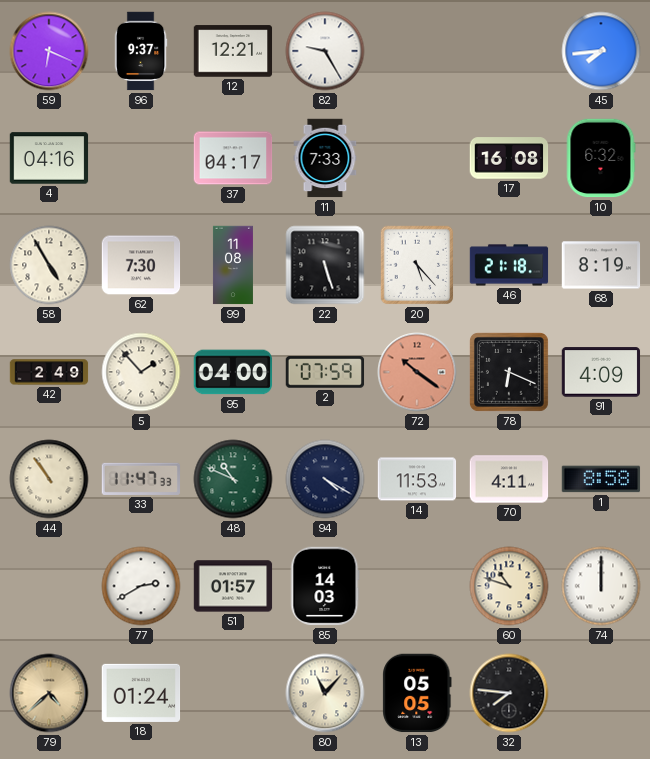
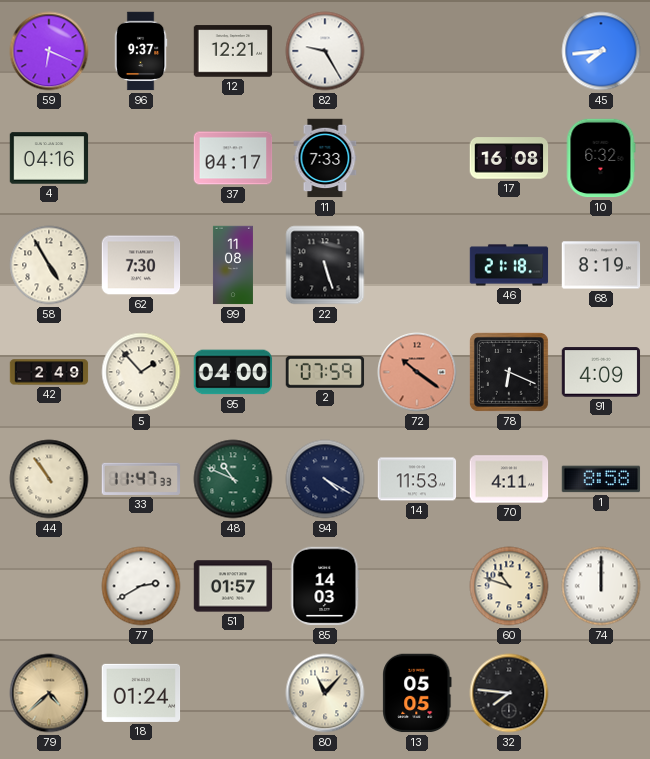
20: 5:23 -> none
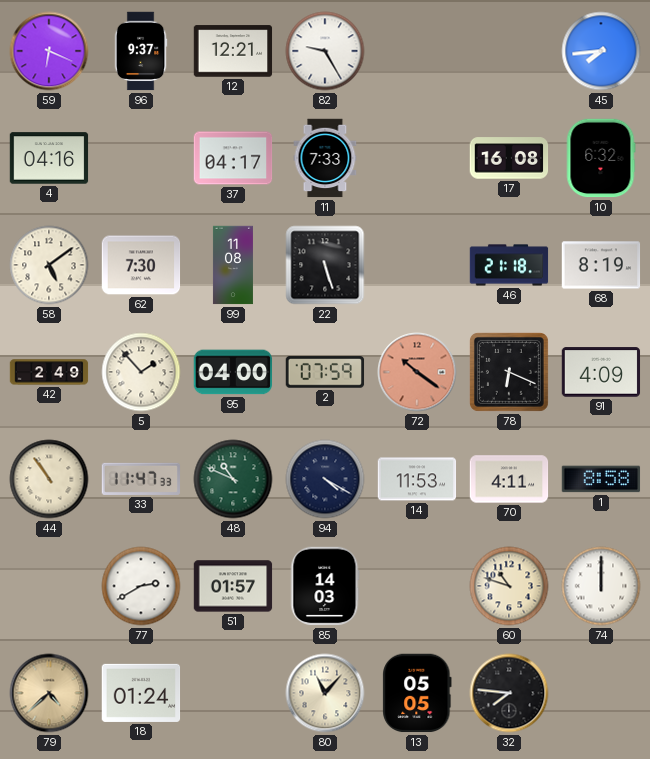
58: 4:55 -> 5:09
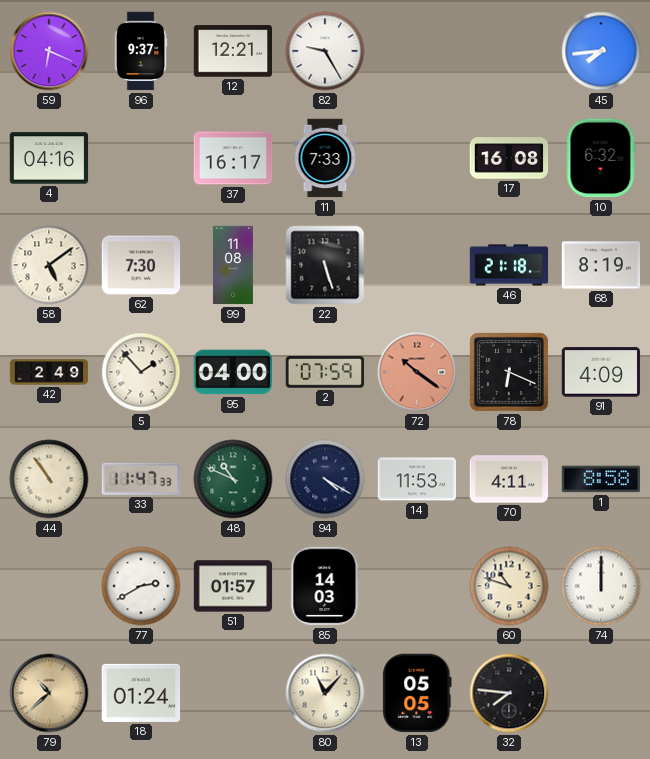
37: 04:17 -> 16:17
79: 4:38 -> 10:38
